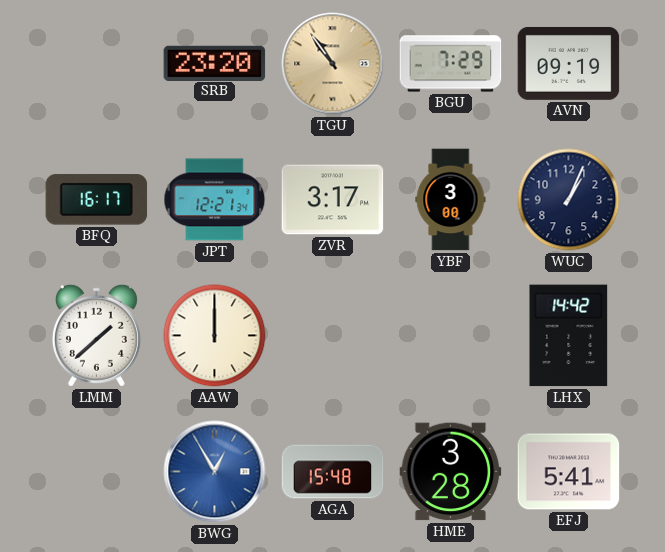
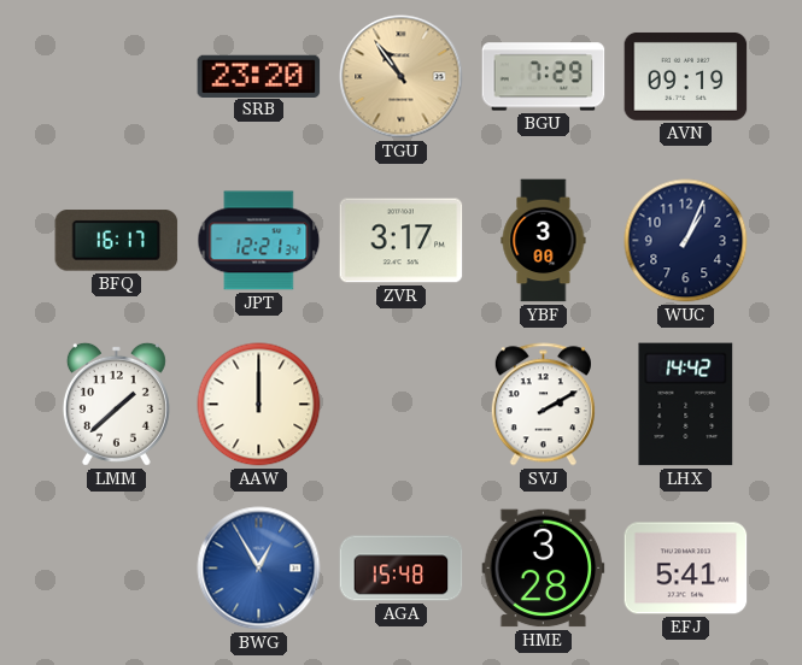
SVJ: none -> 2:10
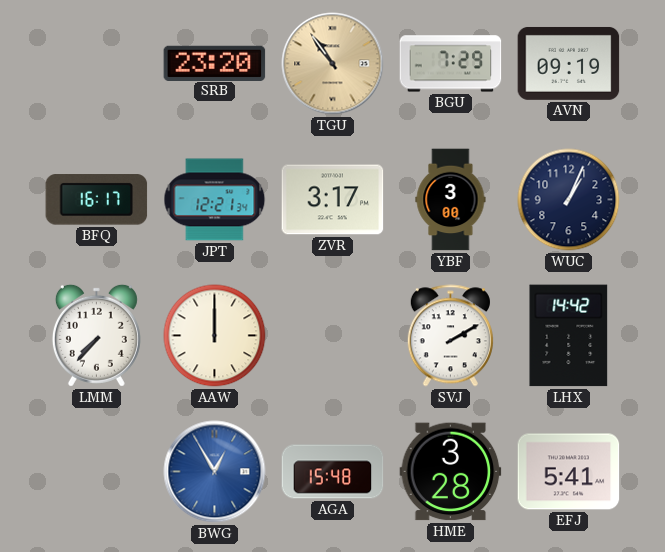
LMM: 1:38 -> 7:37
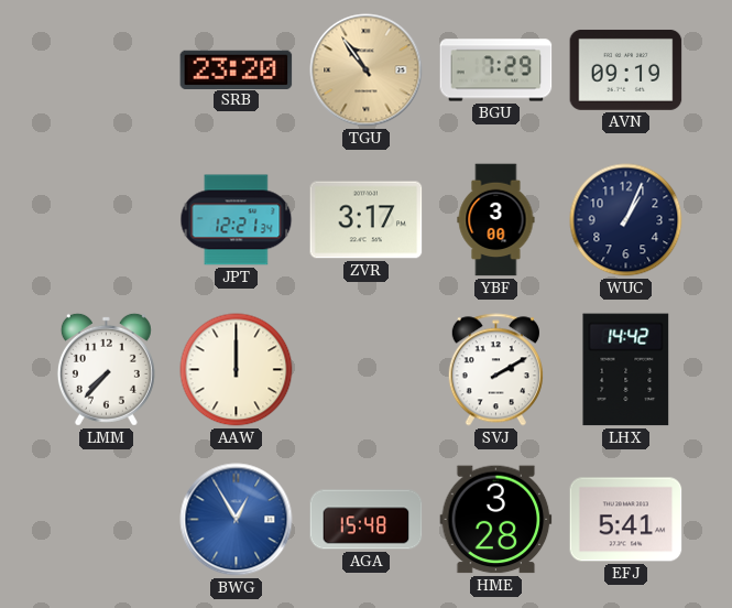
BFQ: 16:17 -> none
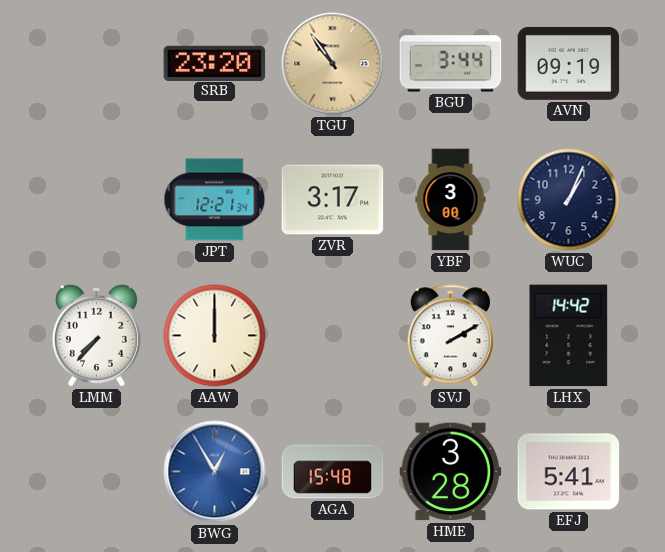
BGU: 7:29 -> 3:44
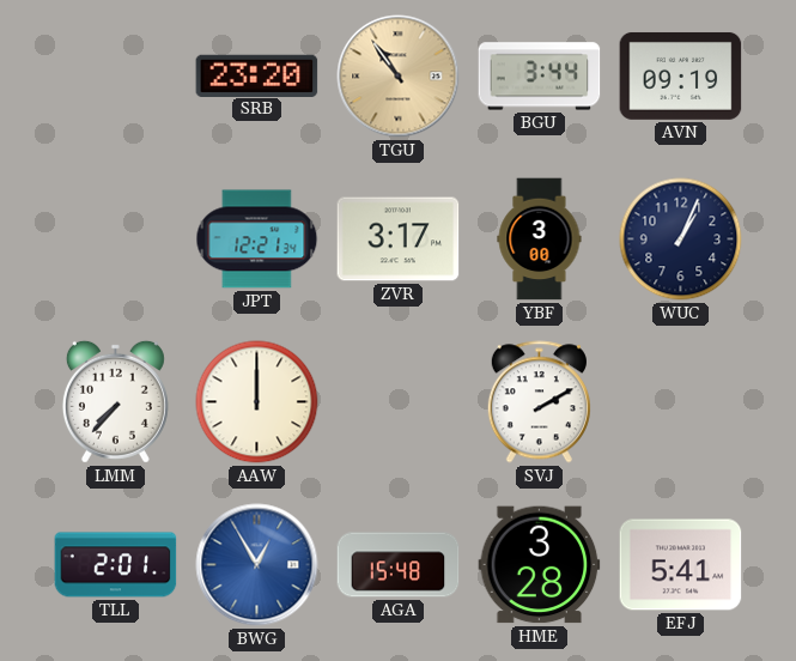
LHX: 14:42 -> none
TLL: none -> 2:01
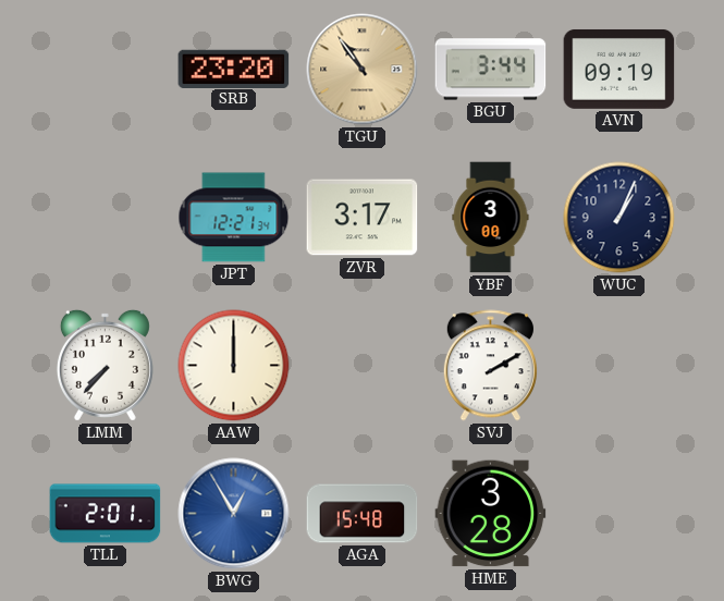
EFJ: 5:41 -> none
